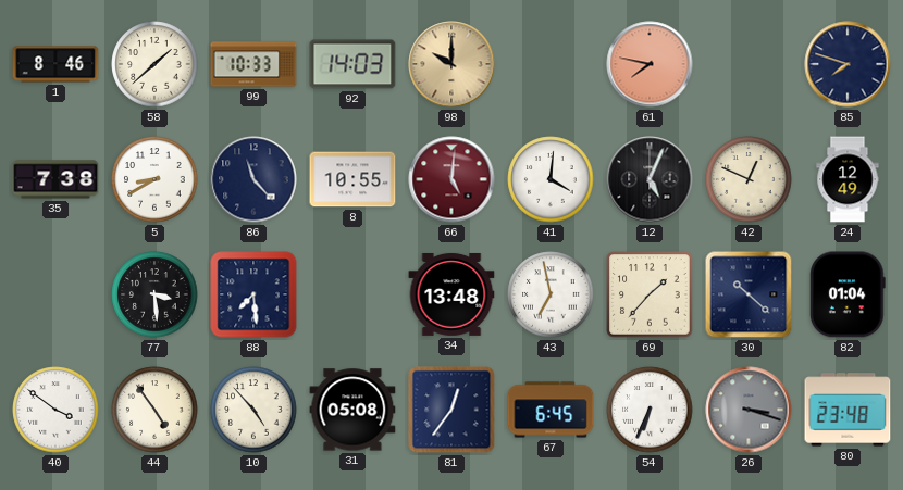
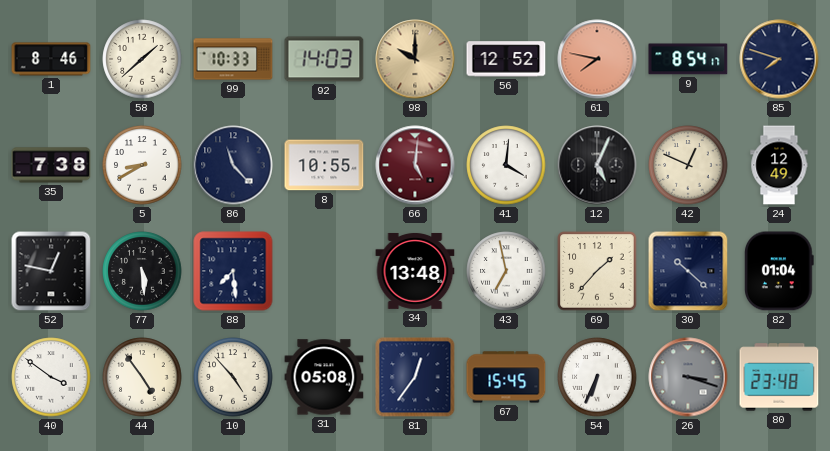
56: none -> 12:52
9: none -> 8:54
52: none -> 12:47
77: 3:29 -> 5:29
67: 6:45 -> 15:45
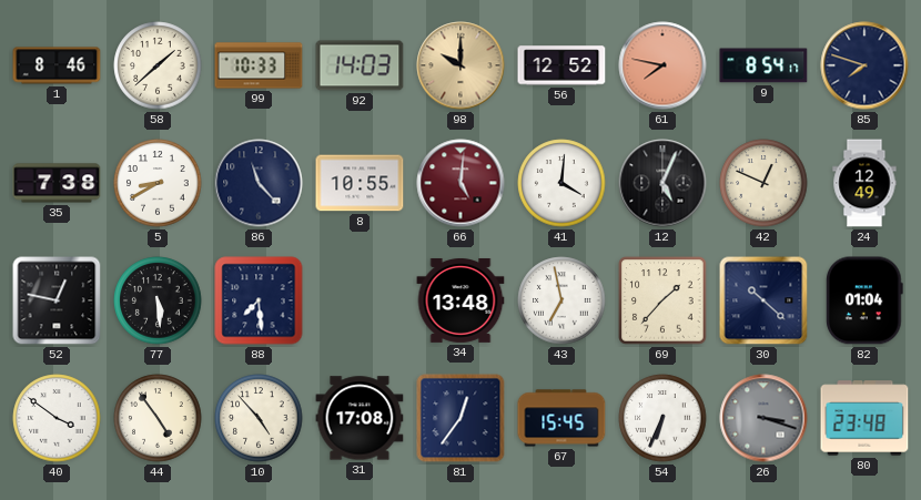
31: 05:08 -> 17:08
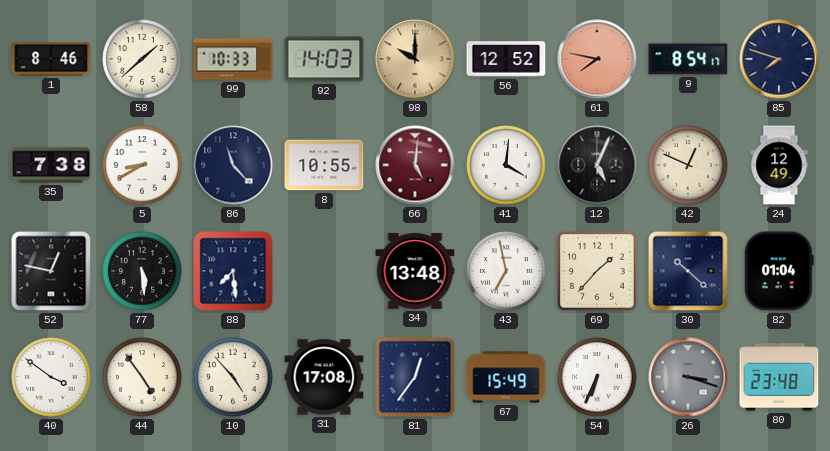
67: 15:45 -> 15:49
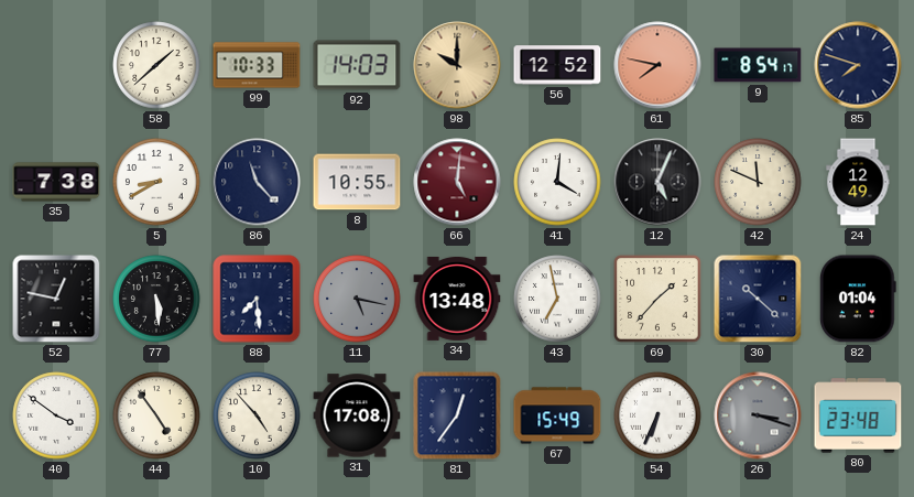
1: 8:46 -> none
42: 12:49 -> 11:49
11: none -> 5:17
